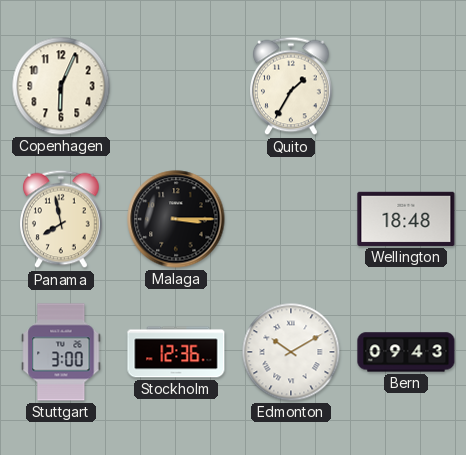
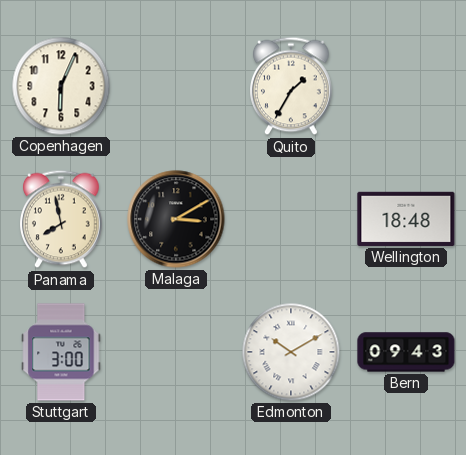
Malaga: 3:15 -> 3:10
Stockholm: 12:36 -> none
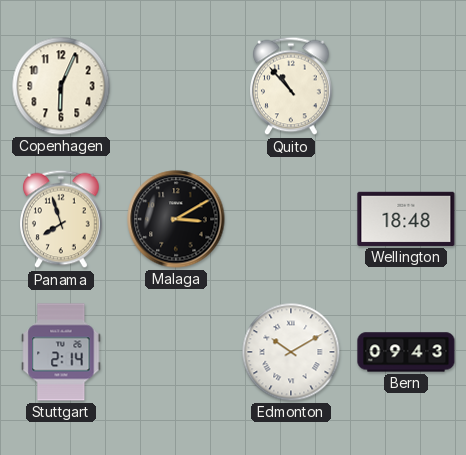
Quito: 1:35 -> 10:53
Panama: 7:58 -> 7:57
Stuttgart: 3:00 -> 2:14
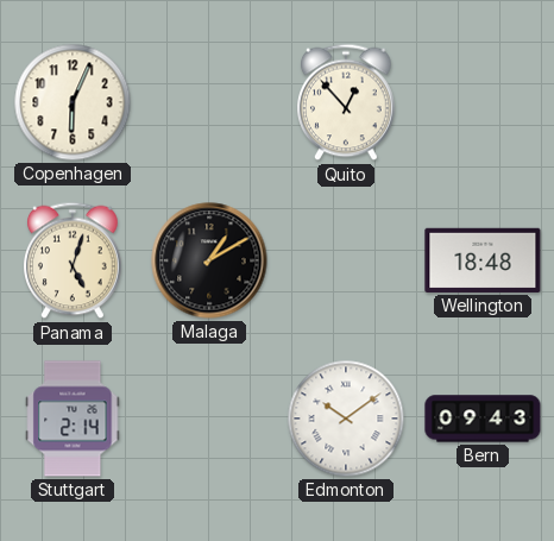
Quito: 10:53 -> 12:53
Panama: 7:57 -> 5:03
Malaga: 3:10 -> 1:10
Edmonton: 10:10 -> 10:09
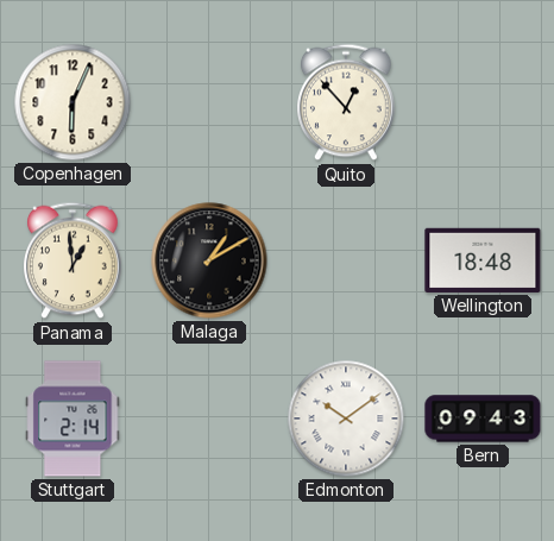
Panama: 5:03 -> 12:59
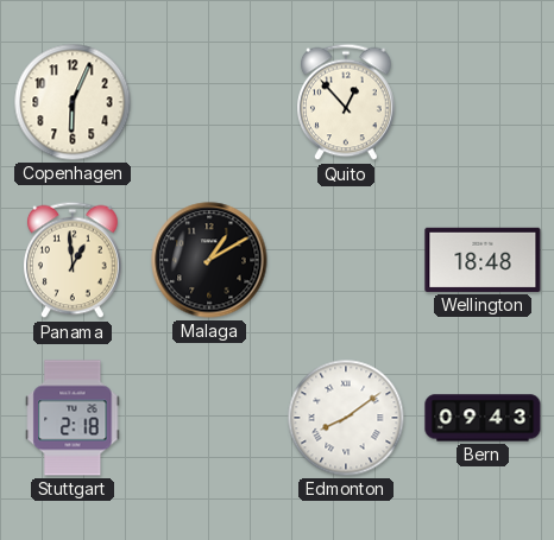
Stuttgart: 2:14 -> 2:18
Edmonton: 10:09 -> 8:09
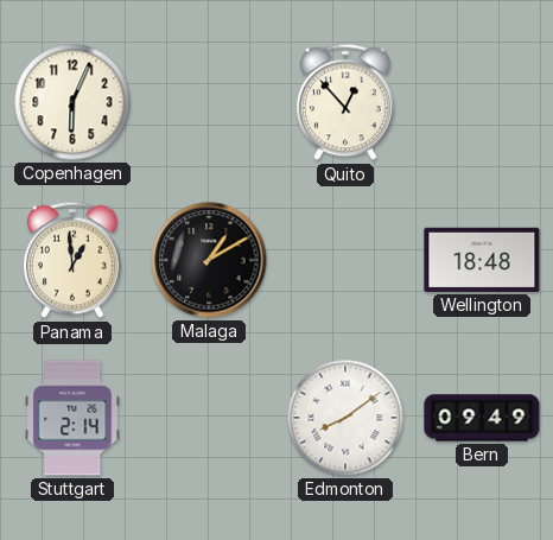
Stuttgart: 2:18 -> 2:14
Bern: 09:43 -> 09:49
